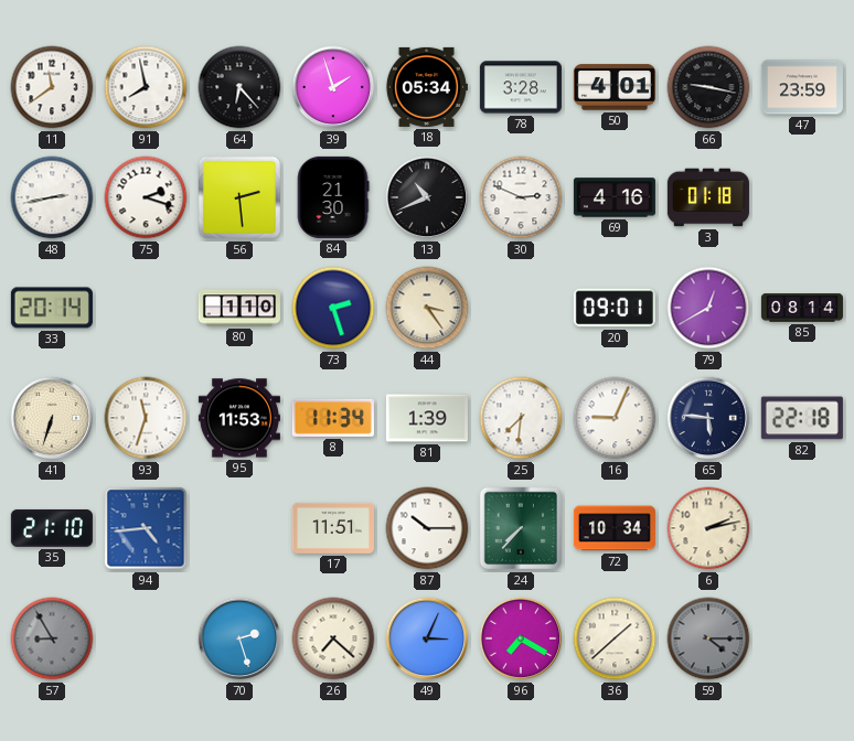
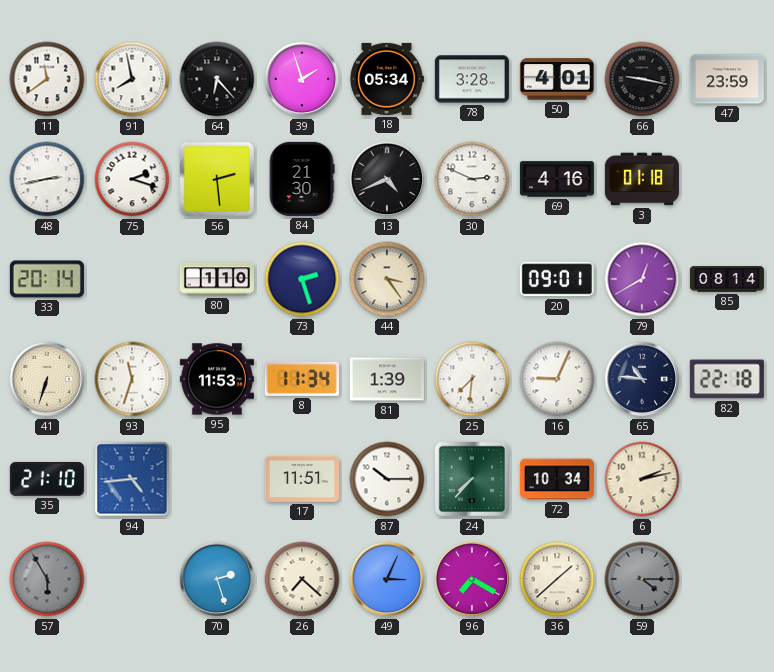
13: 10:41 -> 4:41
65: 5:46 -> 10:46
57: 8:55 -> 5:55
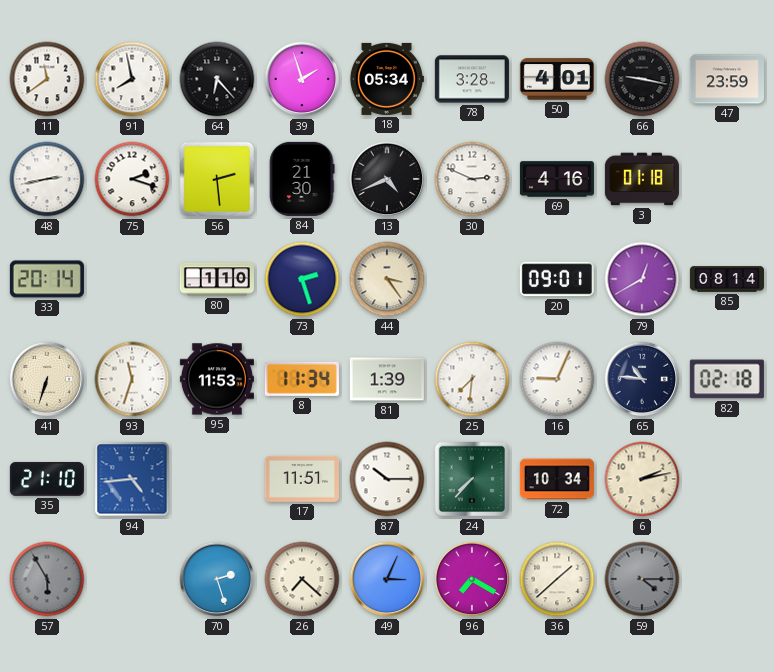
82: 22:18 -> 02:18
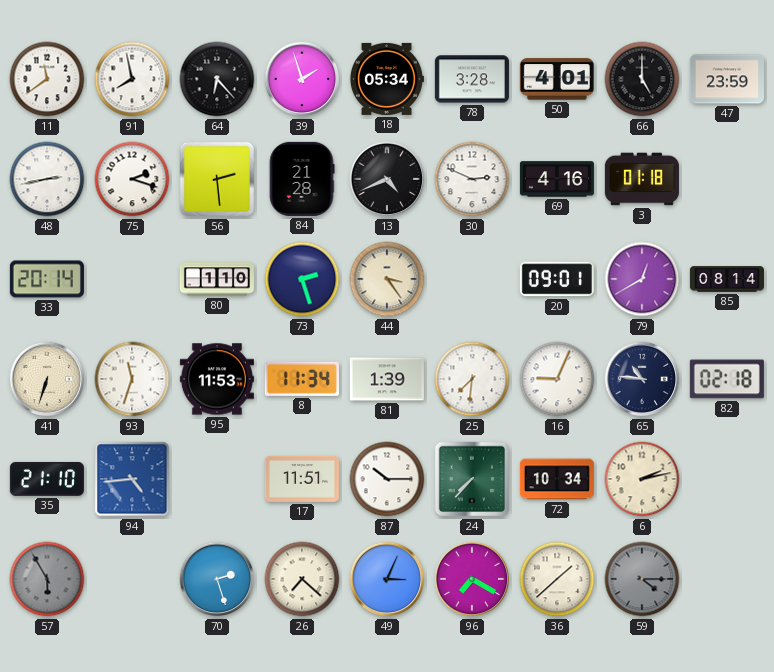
66: 9:17 -> 5:00
84: 21:30 -> 21:28
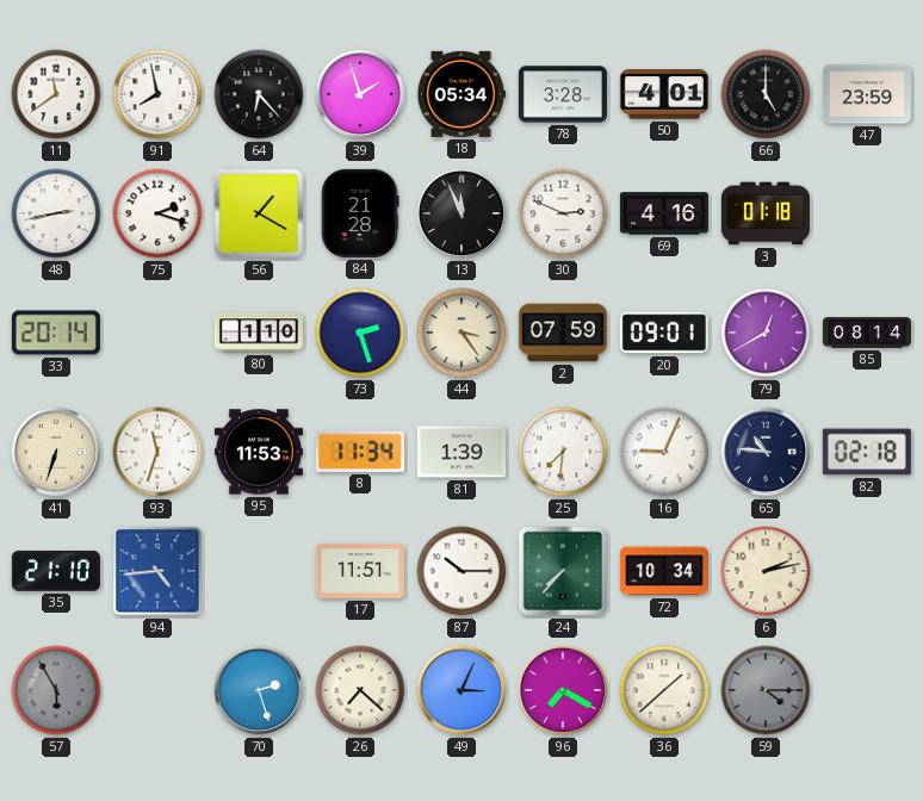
56: 2:29 -> 1:20
13: 4:41 -> 11:56
2: none -> 07:59
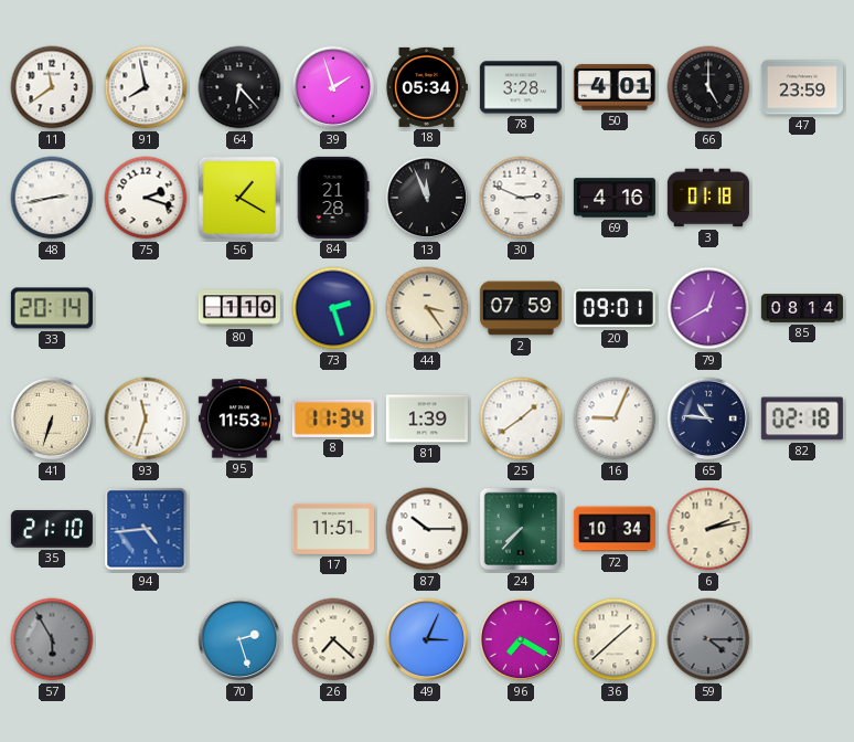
25: 7:31 -> 1:39
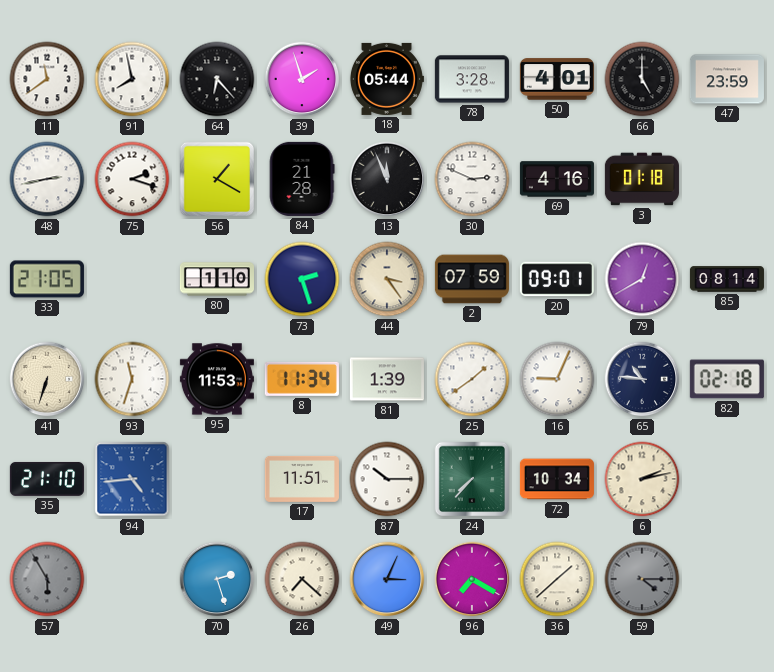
18: 05:34 -> 05:44
33: 20:14 -> 21:05
